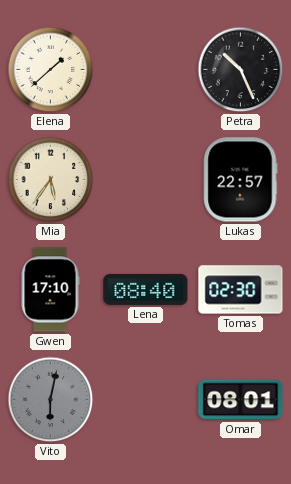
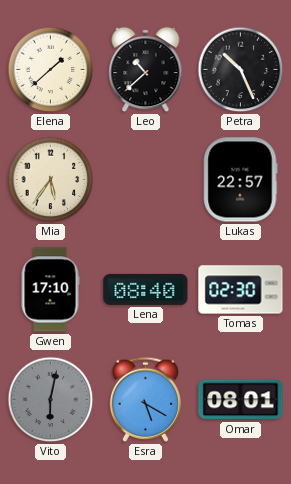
Leo: none -> 10:38
Esra: none -> 5:20
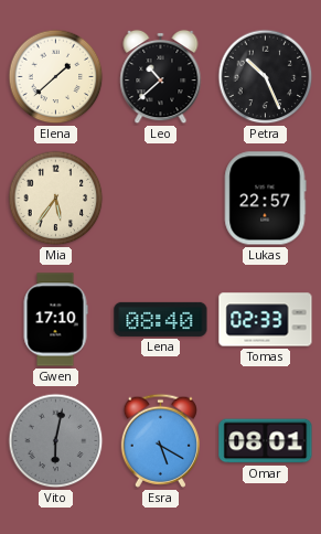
Tomas: 02:30 -> 02:33
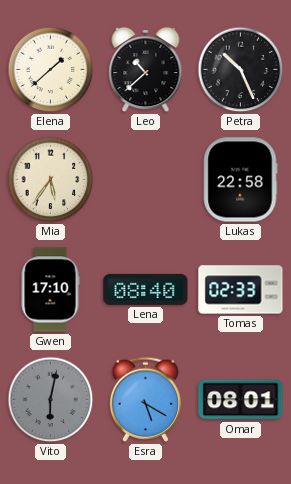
Lukas: 22:57 -> 22:58
